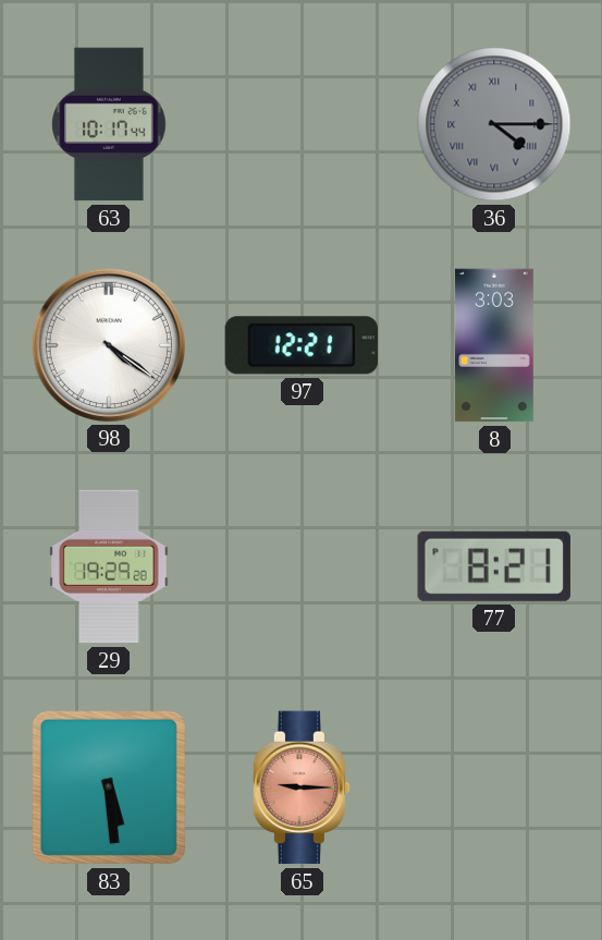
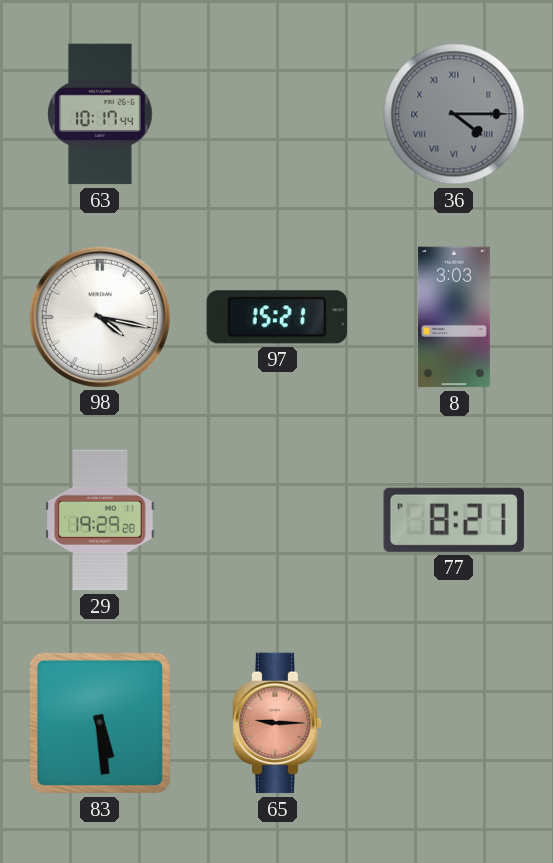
98: 4:21 -> 4:17
97: 12:21 -> 15:21
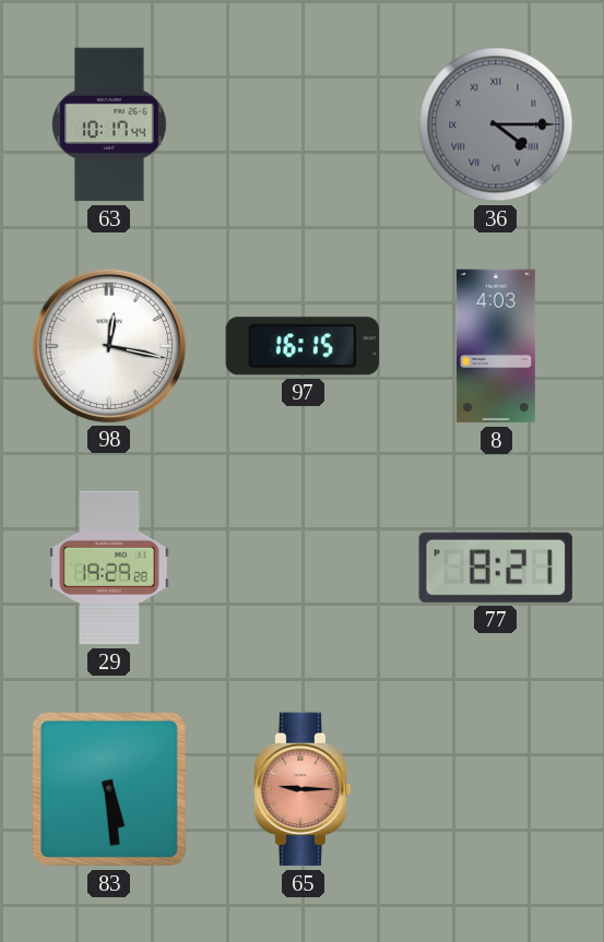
98: 4:17 -> 12:17
97: 15:21 -> 16:15
8: 3:03 -> 4:03
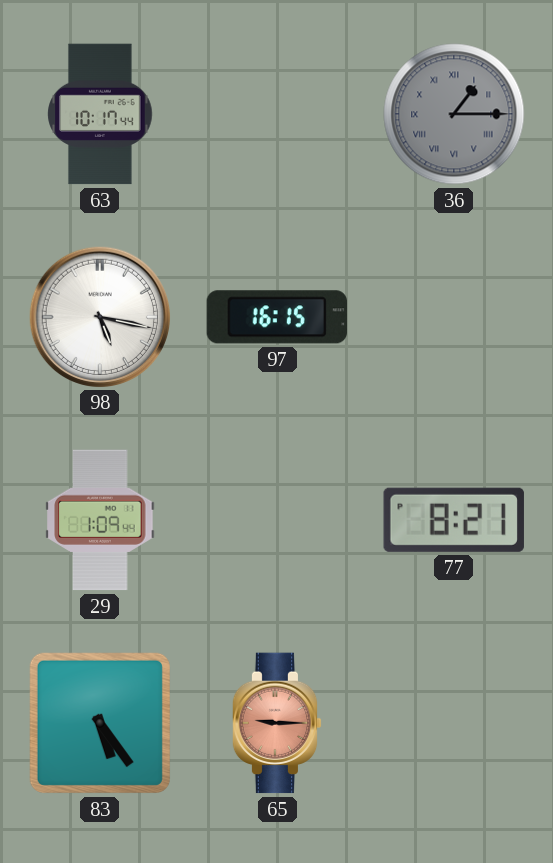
36: 4:15 -> 1:15
98: 12:17 -> 5:17
8: 4:03 -> none
29: 19:29 -> 1:09
83: 5:29 -> 5:24
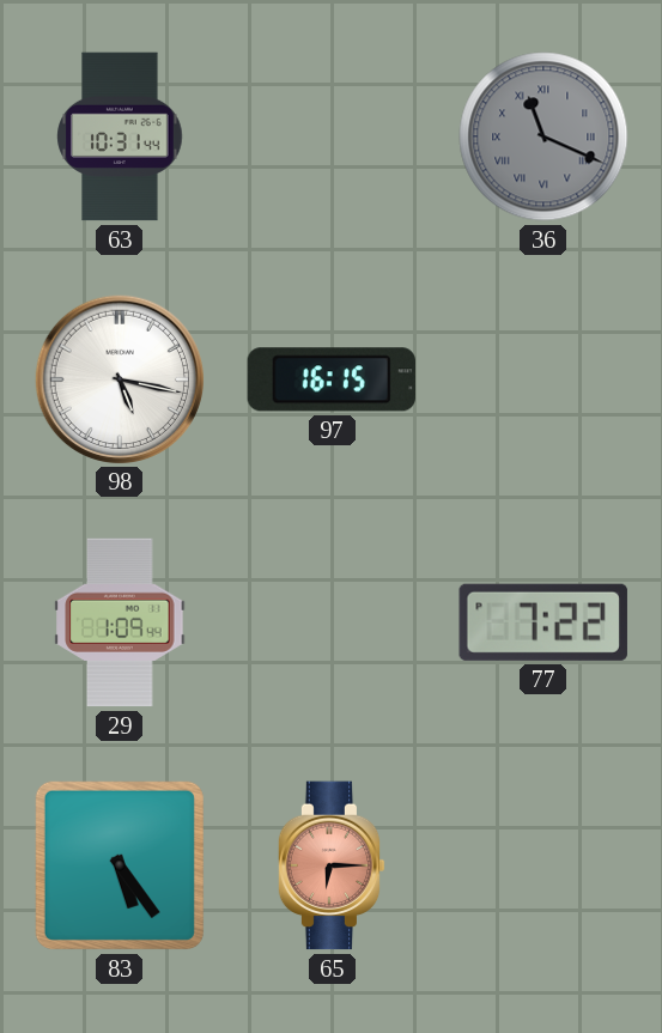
63: 10:17 -> 10:31
36: 1:15 -> 11:19
77: 8:21 -> 7:22
65: 9:15 -> 6:15
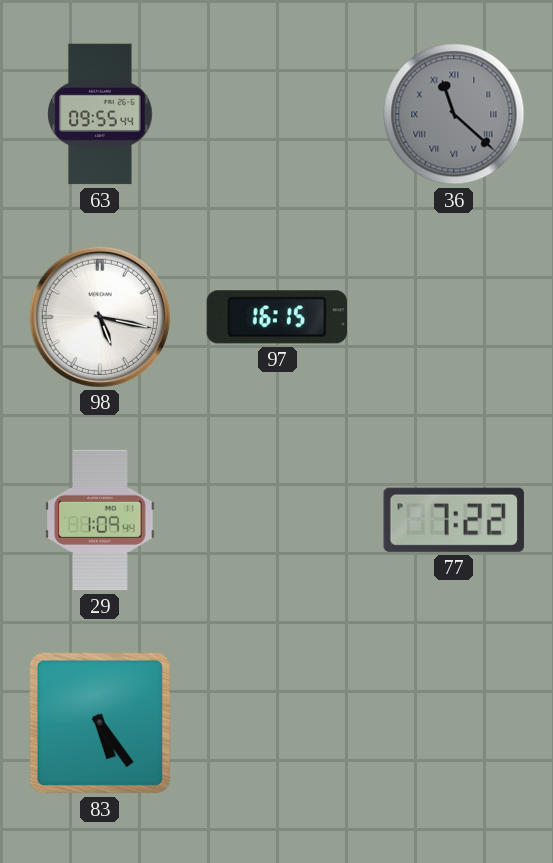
63: 10:31 -> 09:55
36: 11:19 -> 11:22
65: 6:15 -> none
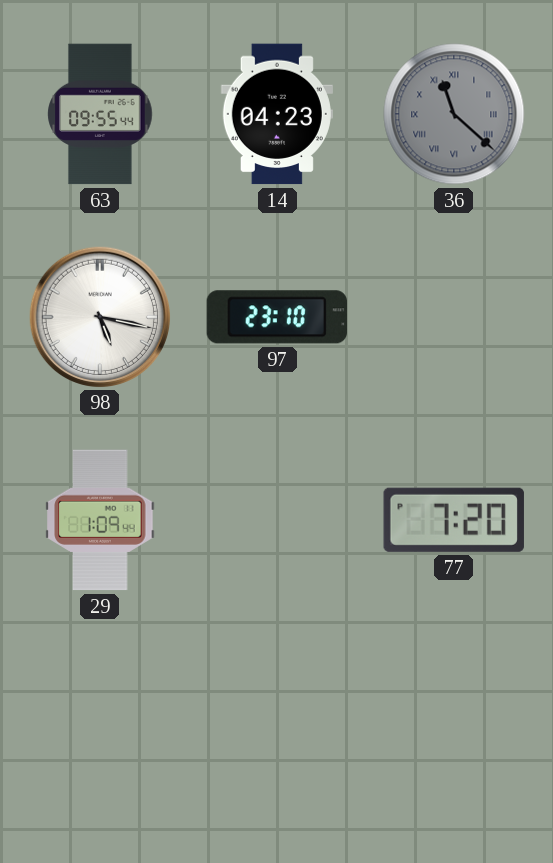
14: none -> 04:23
97: 16:15 -> 23:10
77: 7:22 -> 7:20
83: 5:24 -> none
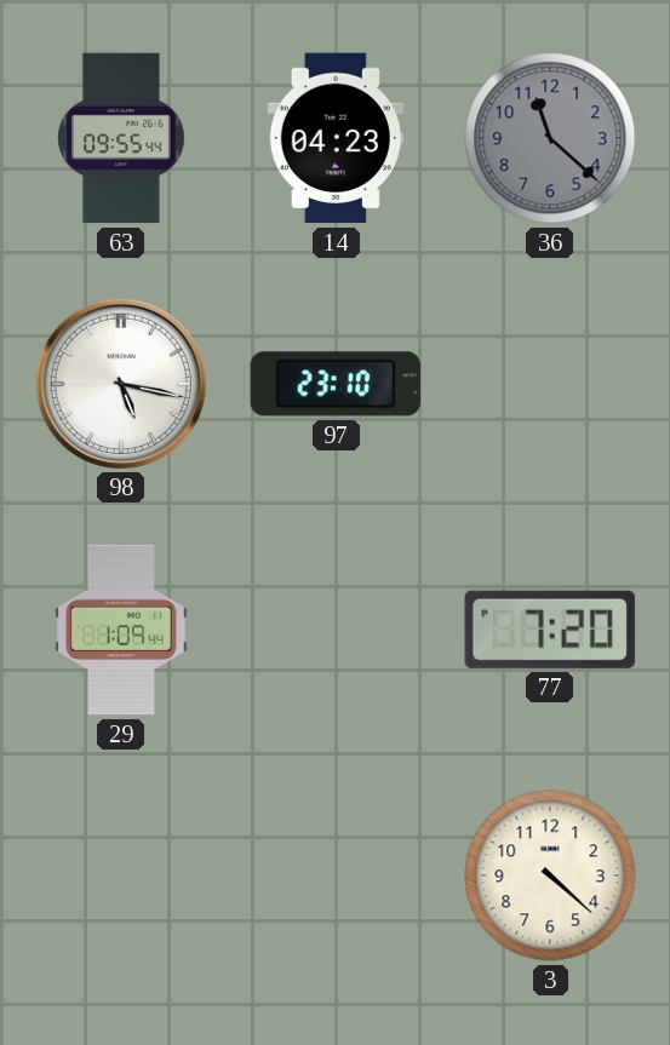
36 numerals: Roman -> Arabic
3: none -> 4:22
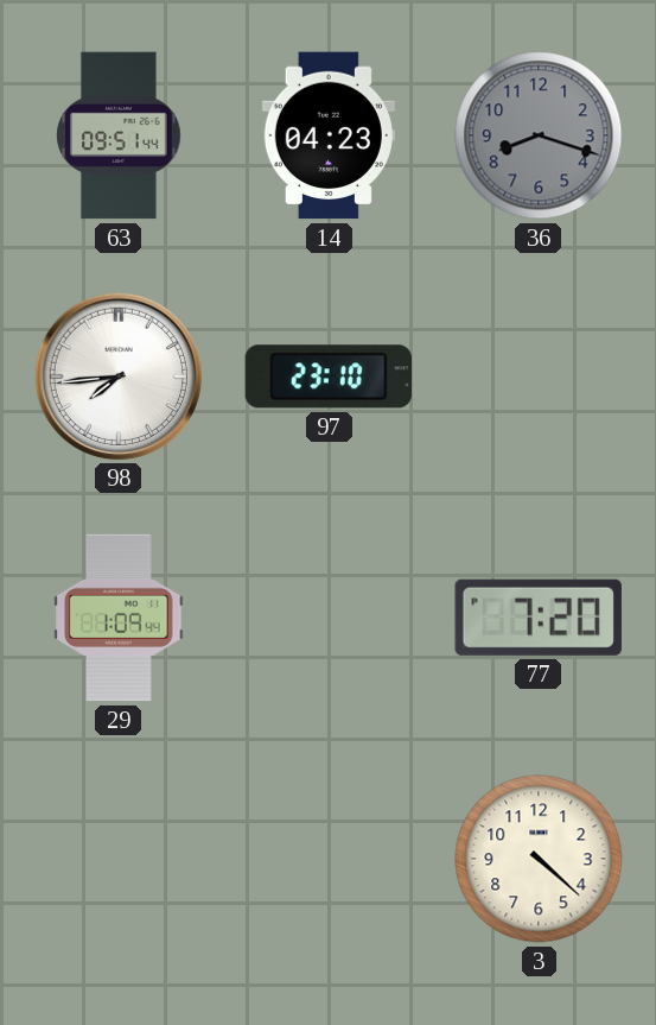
63: 09:55 -> 09:51
36: 11:22 -> 8:18
98: 5:17 -> 7:44
